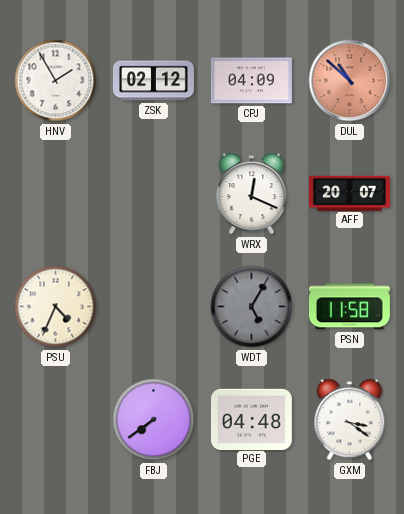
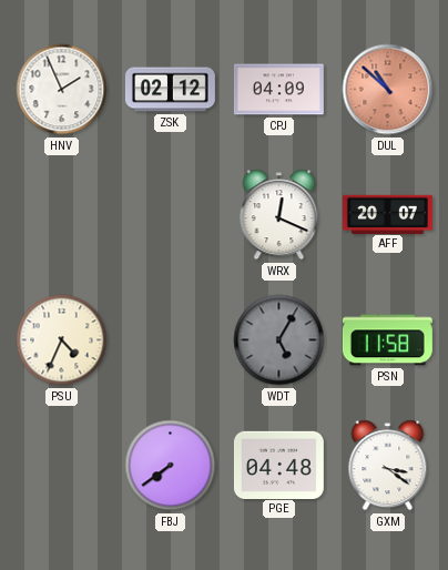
HNV: 1:55 -> 1:56
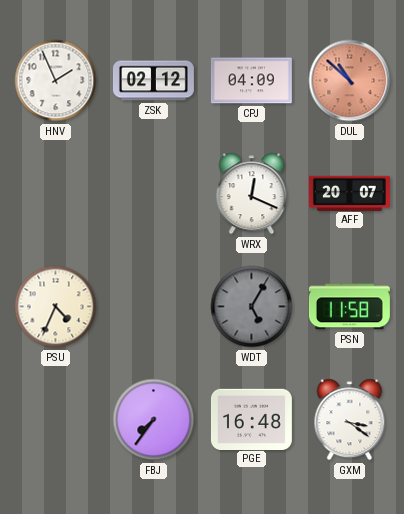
FBJ: 7:39 -> 7:36
PGE: 04:48 -> 16:48
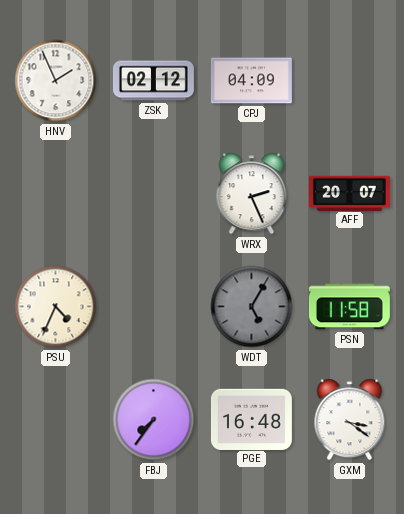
DUL: 10:52 -> none
WRX: 12:19 -> 2:26
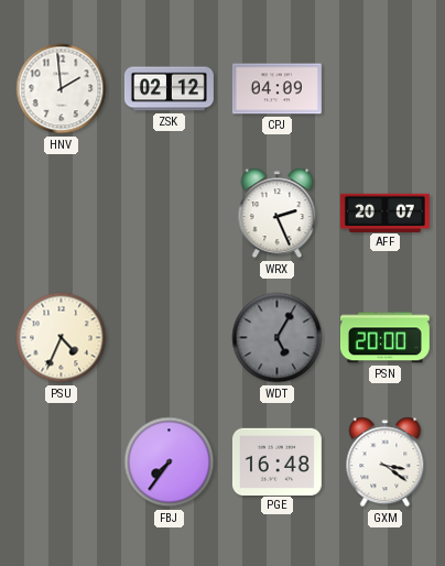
HNV: 1:56 -> 1:59
PSN: 11:58 -> 20:00
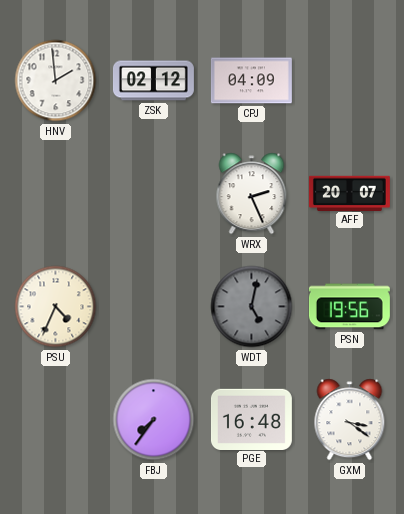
WDT: 5:05 -> 5:02
PSN: 20:00 -> 19:56
